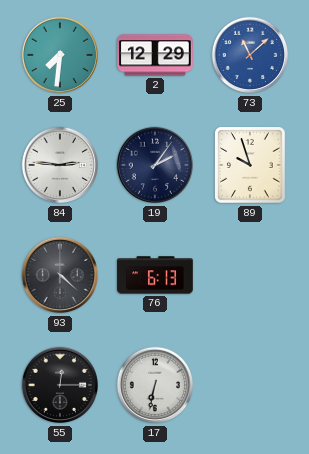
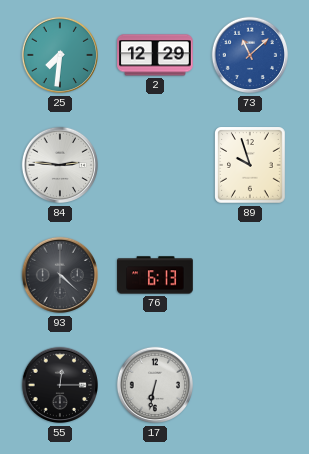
19: 2:06 -> none
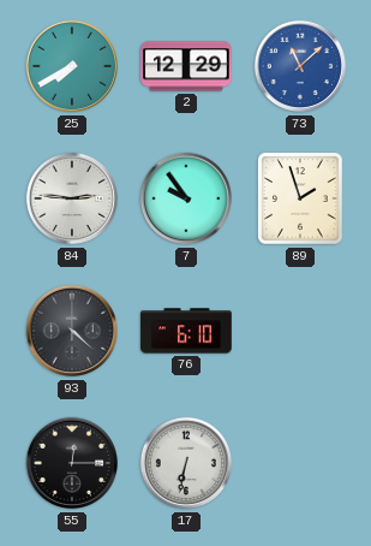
25: 7:31 -> 7:40
7: none -> 9:54
89: 9:57 -> 1:57
76: 6:13 -> 6:10
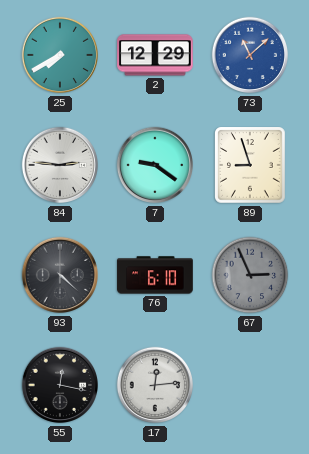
7: 9:54 -> 9:21
89: 1:57 -> 8:57
67: none -> 2:56
55: 12:15 -> 12:17
17: 6:32 -> 12:14
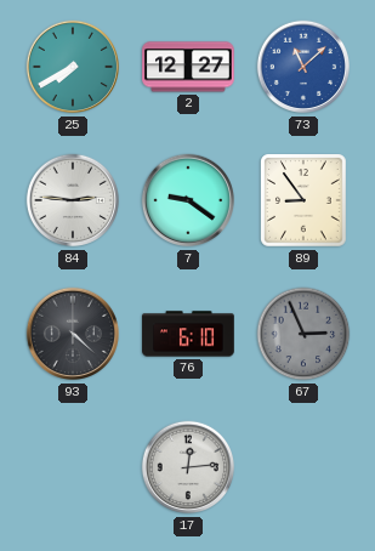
2: 12:29 -> 12:27
89: 8:57 -> 8:54
55: 12:17 -> none
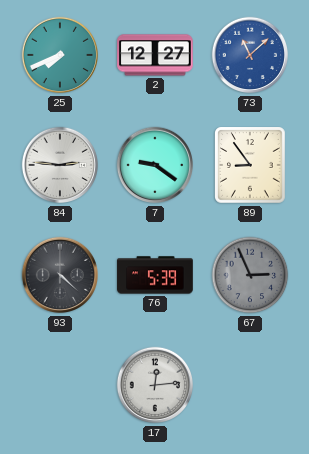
25: 7:40 -> 7:41
76: 6:10 -> 5:39
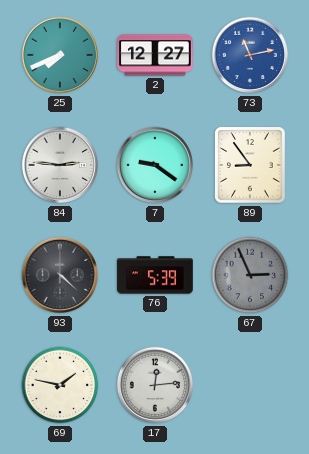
73: 11:08 -> 11:13
69: none -> 1:47
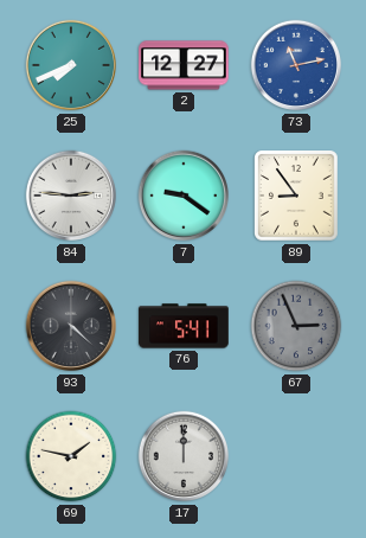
76: 5:39 -> 5:41
17: 12:14 -> 12:00
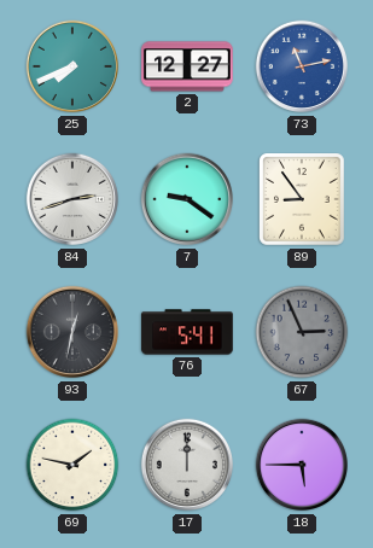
84: 2:46 -> 2:42
93: 4:22 -> 12:32
18: none -> 5:45
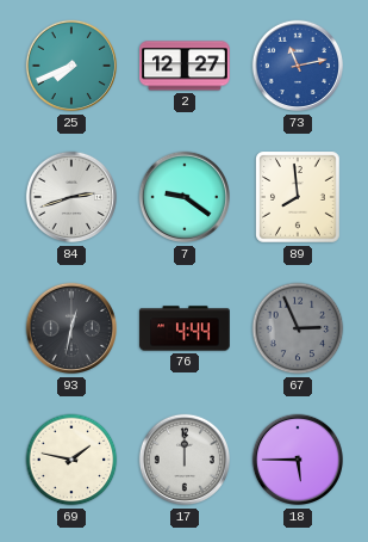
89: 8:54 -> 7:59
76: 5:41 -> 4:44
